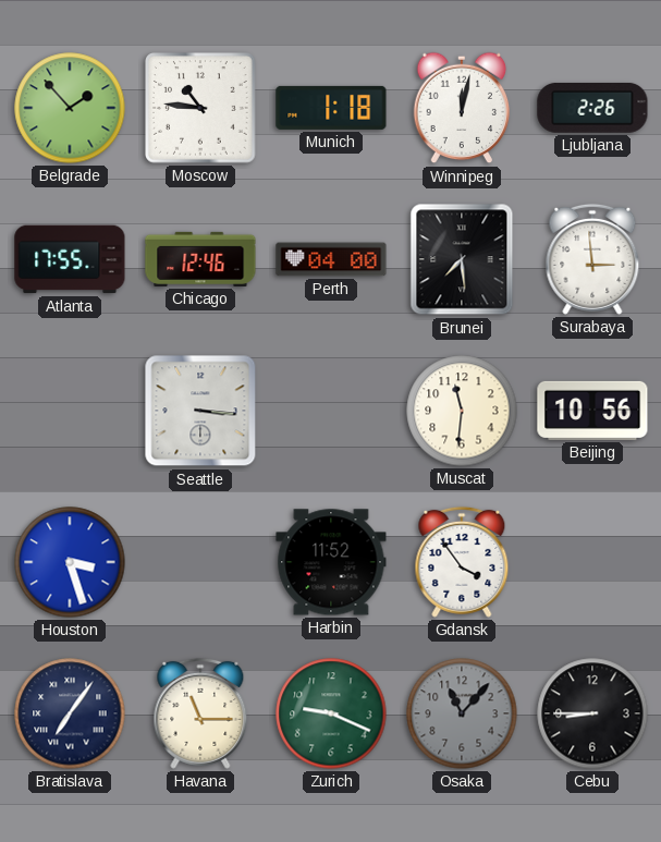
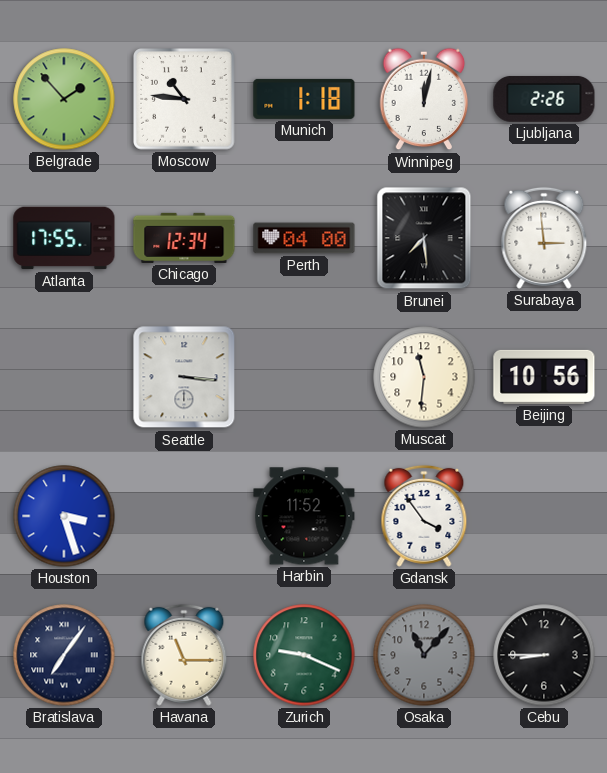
Chicago: 12:46 -> 12:34
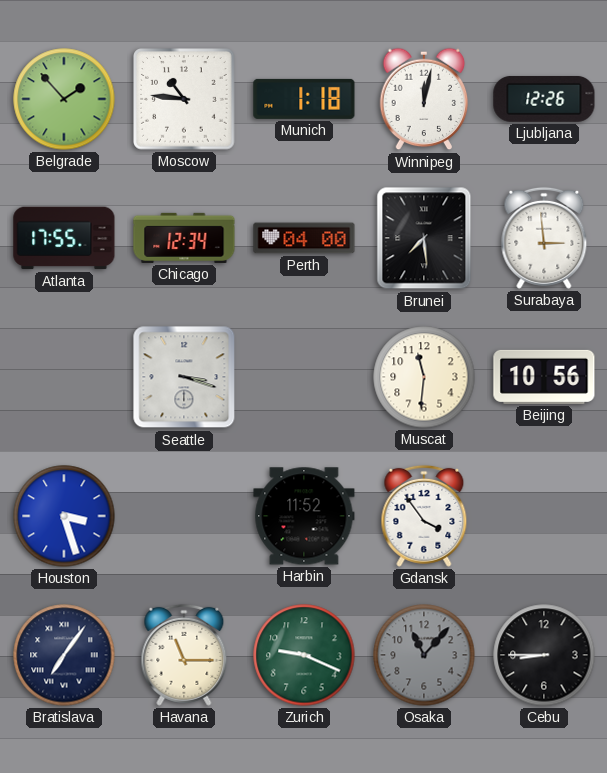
Ljubljana: 2:26 -> 12:26
Seattle: 3:16 -> 3:18
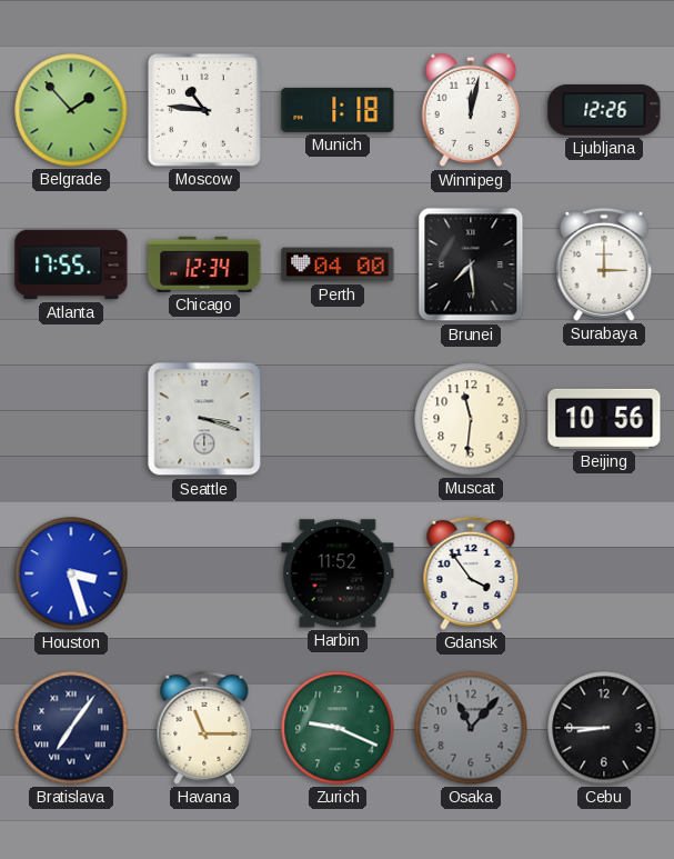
Surabaya: 2:59 -> 3:00
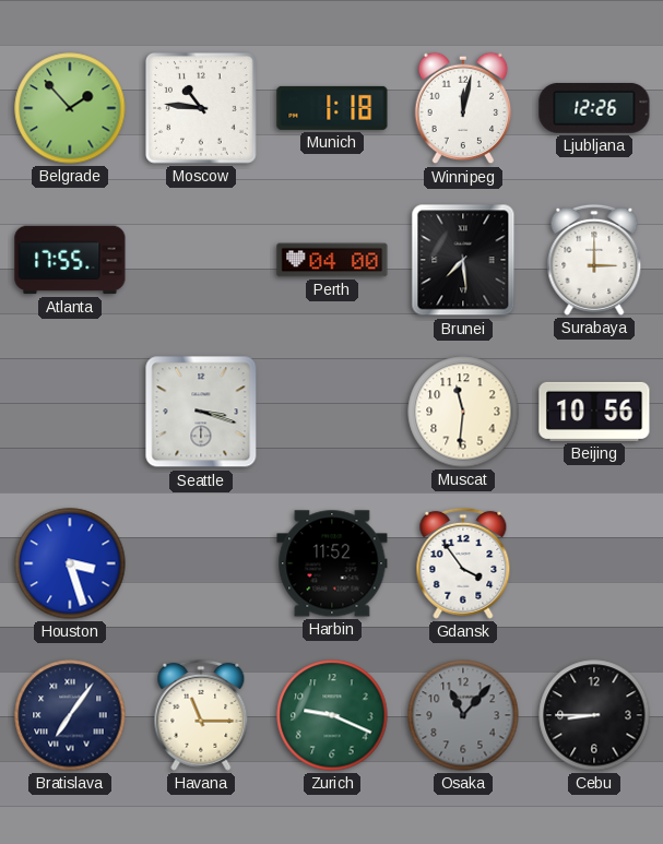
Chicago: 12:34 -> none
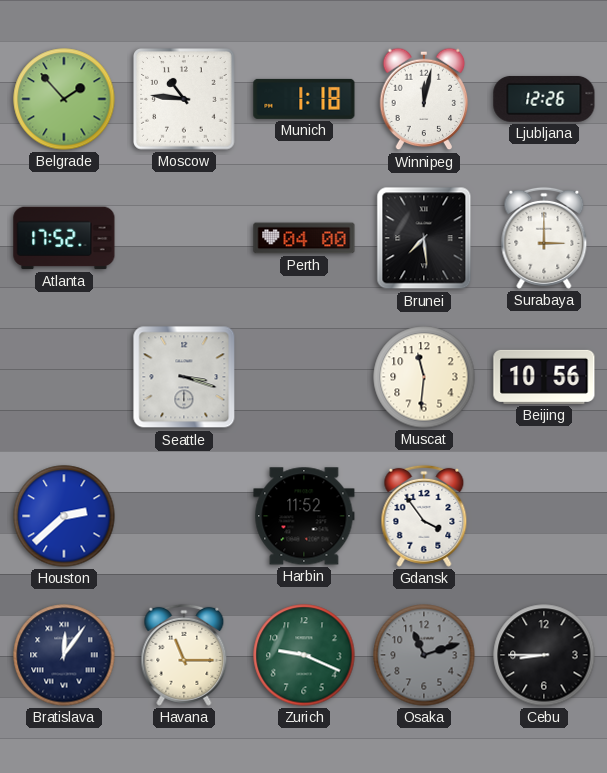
Atlanta: 17:55 -> 17:52
Houston: 3:27 -> 2:38
Bratislava: 7:06 -> 12:06
Osaka: 11:07 -> 11:12
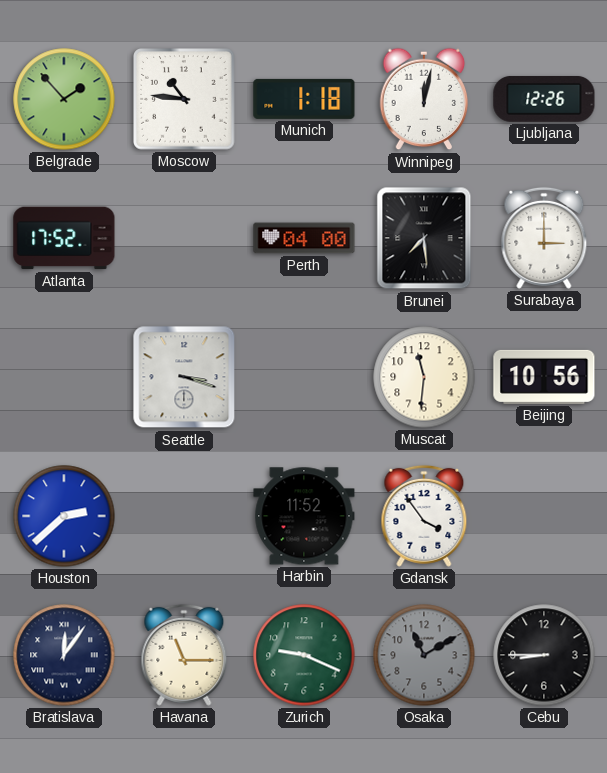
Osaka: 11:12 -> 11:10
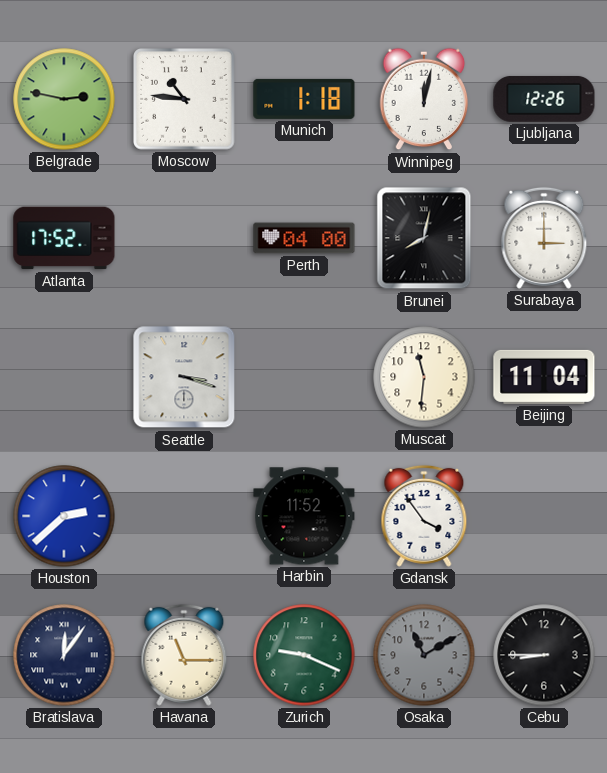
Belgrade: 1:53 -> 2:47
Brunei: 7:29 -> 8:02
Beijing: 10:56 -> 11:04
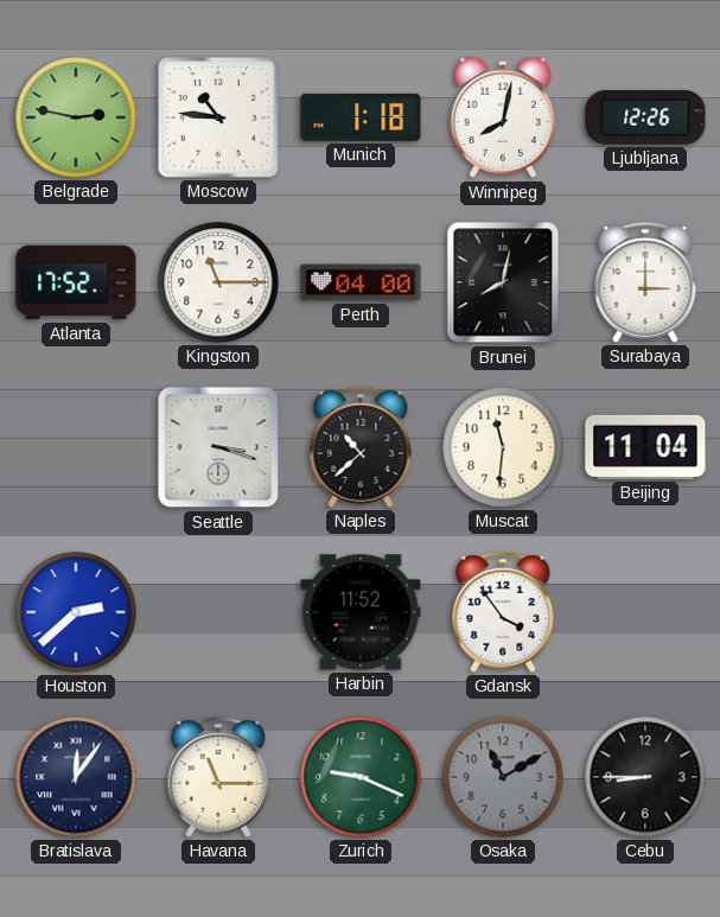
Winnipeg: 12:02 -> 8:02
Kingston: none -> 11:15
Naples: none -> 10:38
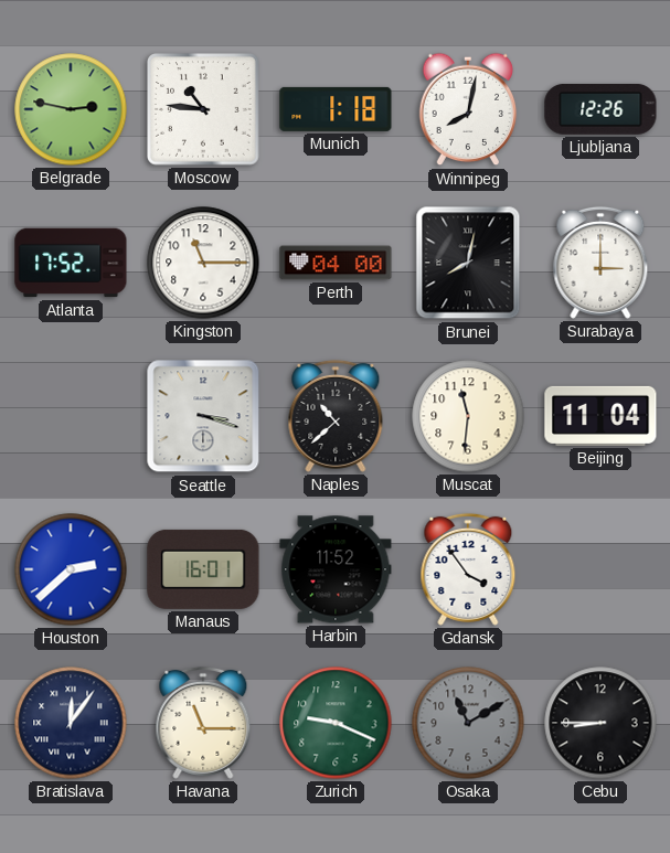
Manaus: none -> 16:01
